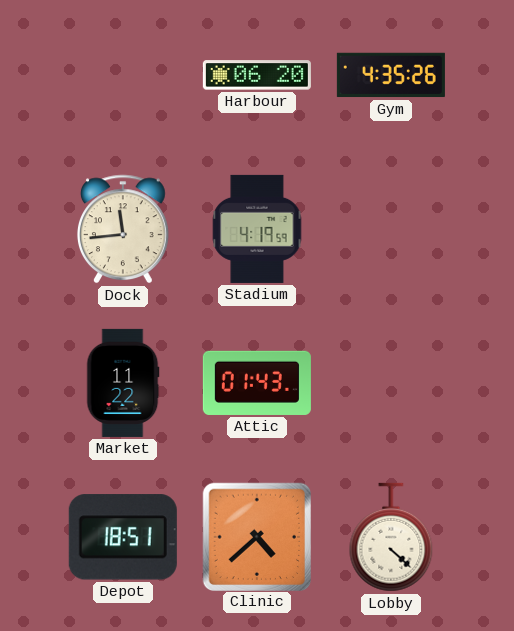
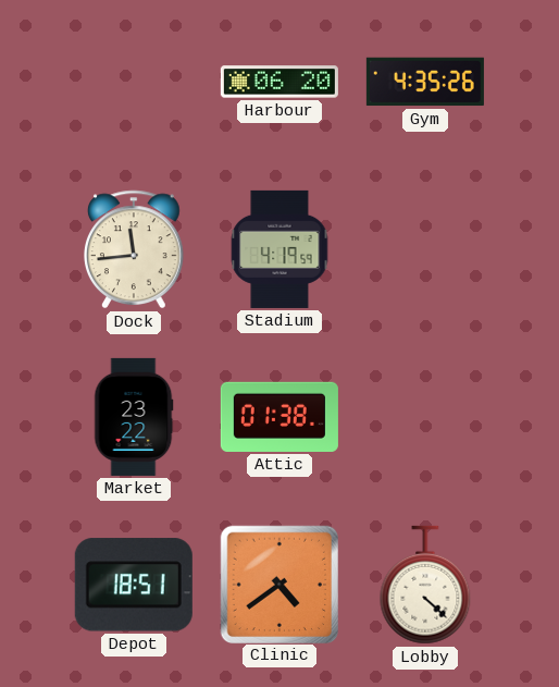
Market: 11:22 -> 23:22
Attic: 01:43 -> 01:38
Clinic: 4:38 -> 4:39
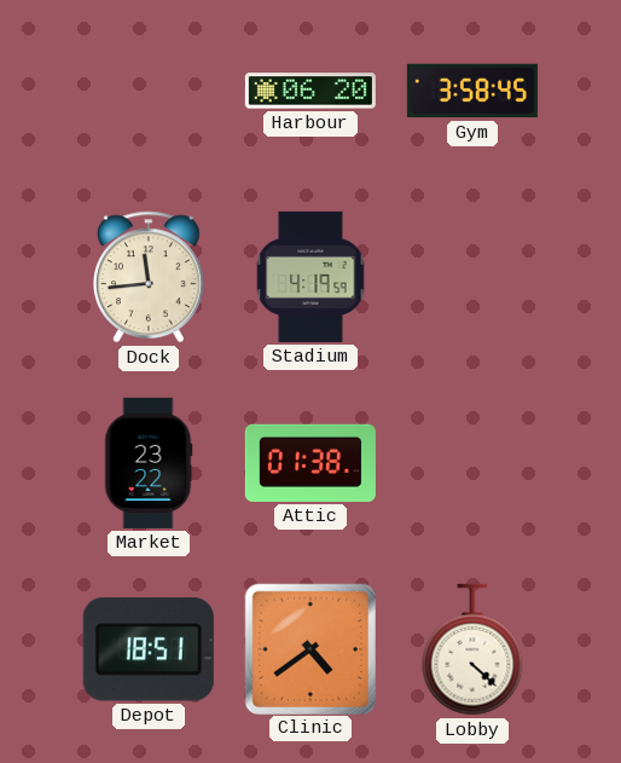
Gym: 4:35 -> 3:58
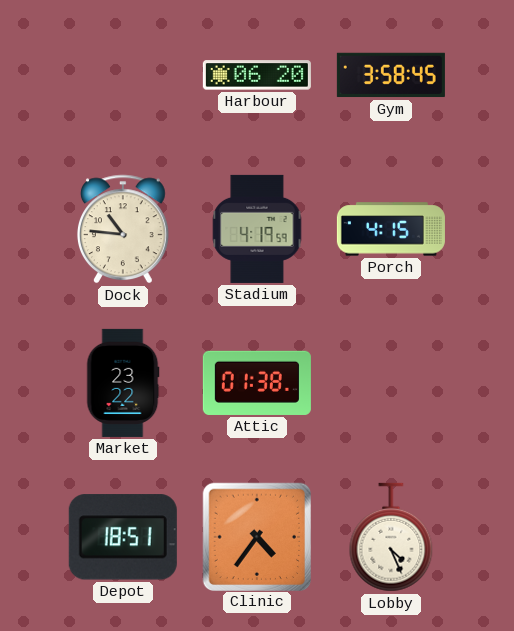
Dock: 11:44 -> 10:46
Porch: none -> 4:15
Clinic: 4:39 -> 4:36
Lobby: 4:22 -> 4:26
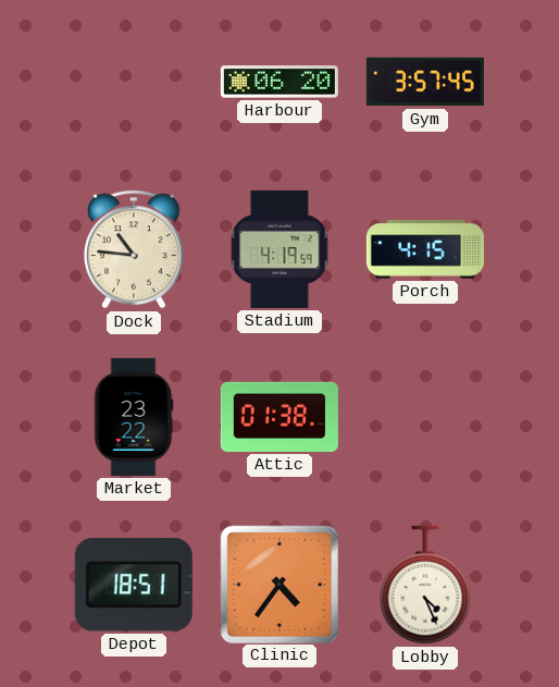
Gym: 3:58 -> 3:57
